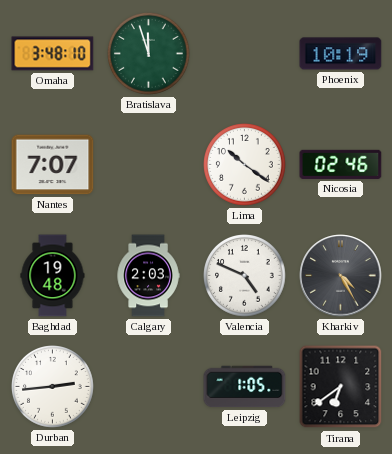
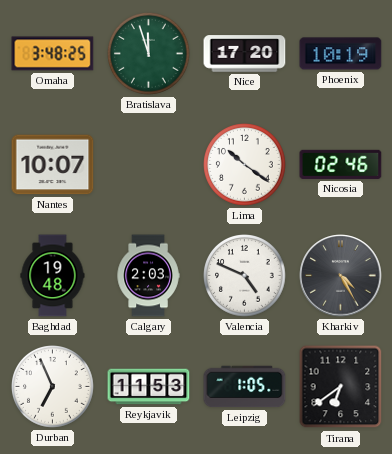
Omaha: 3:48:10 -> 3:48:25
Nice: none -> 17:20
Nantes: 7:07 -> 10:07
Durban: 2:44 -> 6:56
Reykjavik: none -> 11:53
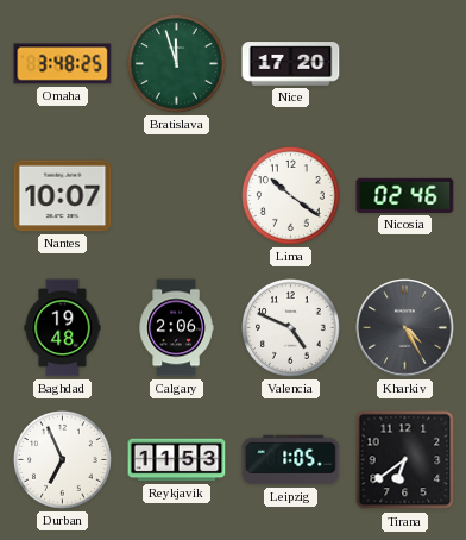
Phoenix: 10:19 -> none
Calgary: 2:03 -> 2:06
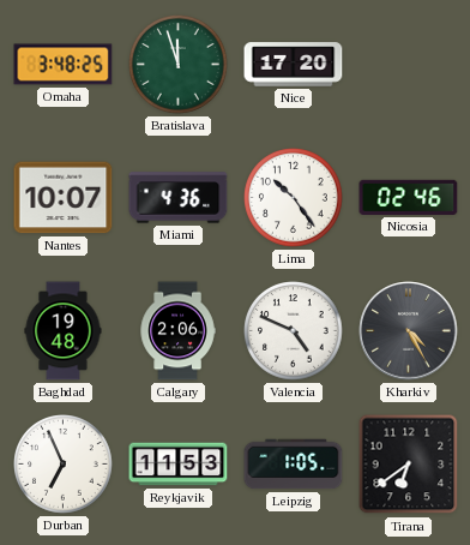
Miami: none -> 4:36
Lima: 10:21 -> 10:24
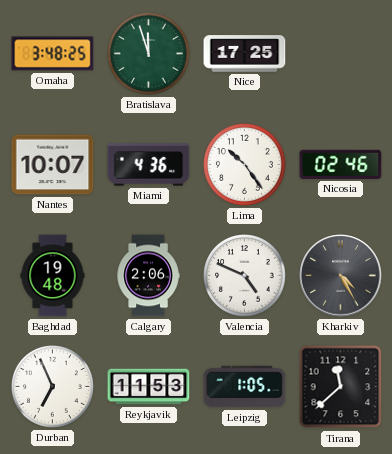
Nice: 17:20 -> 17:25
Tirana: 6:39 -> 11:38
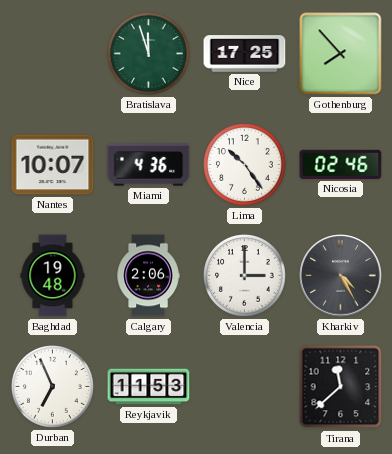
Omaha: 3:48 -> none
Gothenburg: none -> 7:53
Valencia: 4:49 -> 3:00
Leipzig: 1:05 -> none
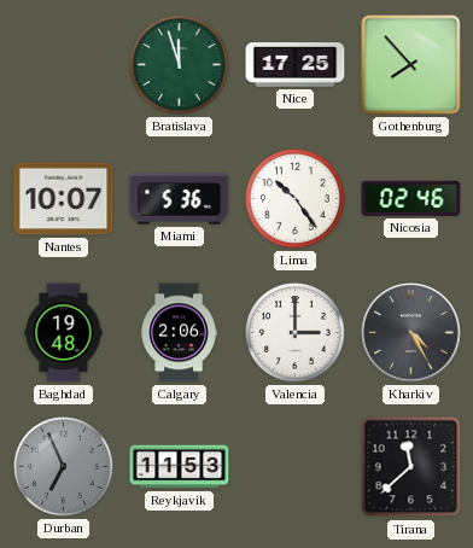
Miami: 4:36 -> 5:36
Durban dial: white -> grey
